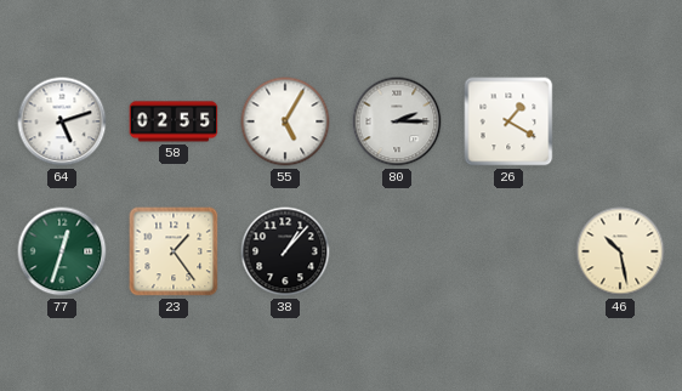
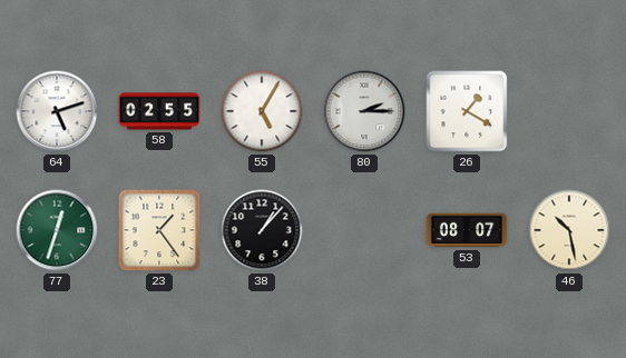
53: none -> 08:07
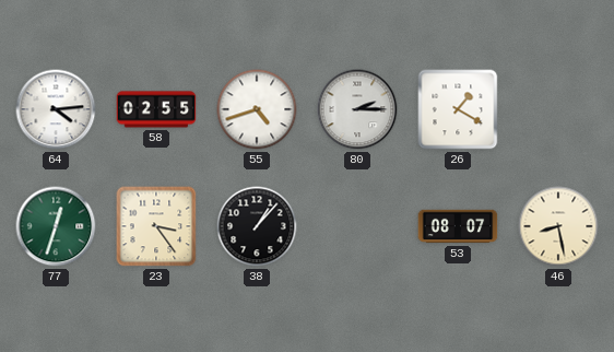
64: 5:12 -> 4:14
55: 5:05 -> 4:42
23: 1:24 -> 3:24
46: 10:28 -> 8:28
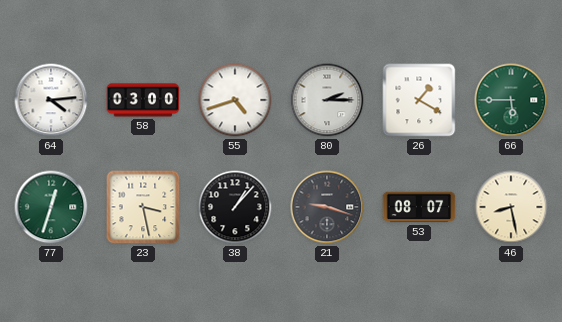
58: 02:55 -> 03:00
66: none -> 5:45
23: 3:24 -> 3:28
21: none -> 9:18
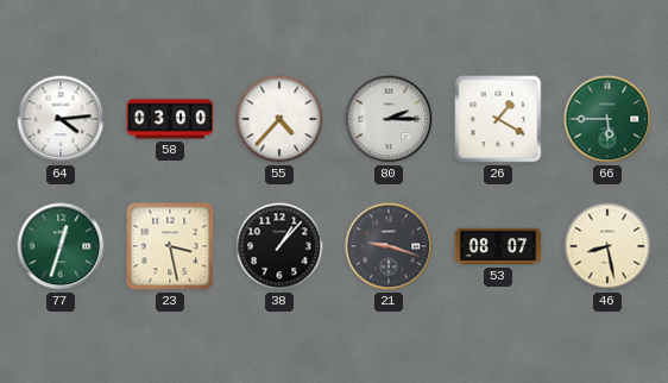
55: 4:42 -> 4:37
